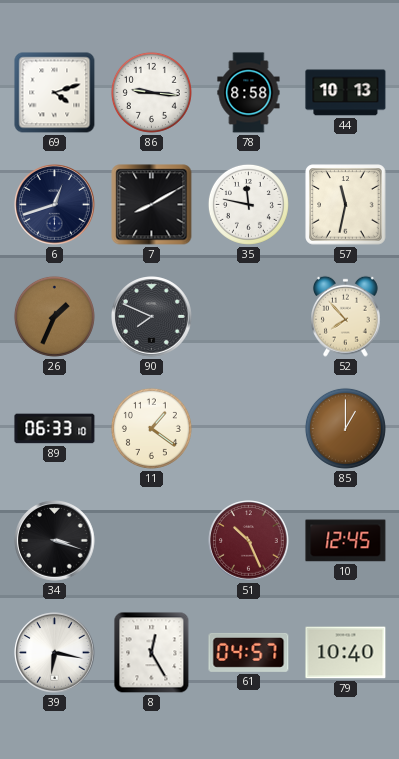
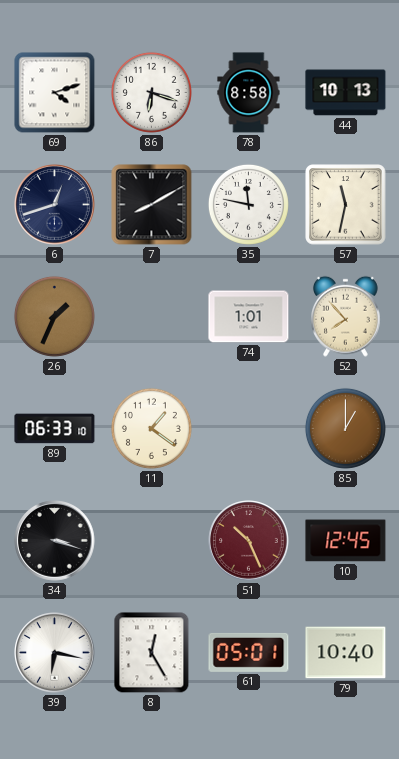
86: 9:16 -> 6:18
90: 7:49 -> none
74: none -> 1:01
61: 04:57 -> 05:01
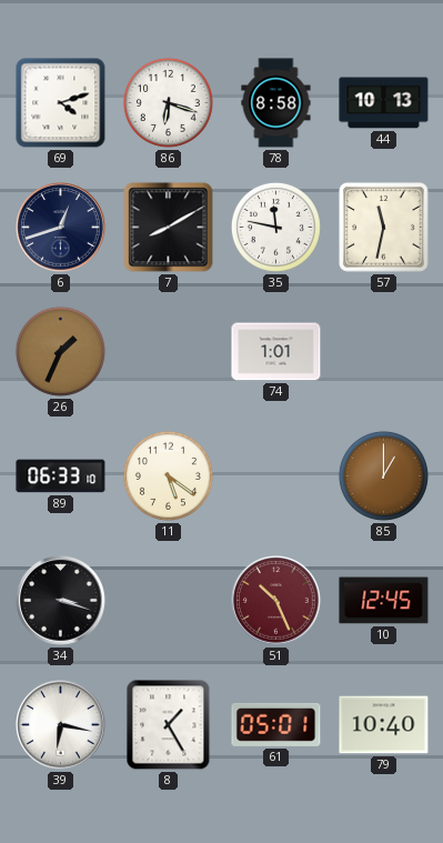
52: 7:53 -> none
11: 1:21 -> 5:21
8: 12:25 -> 1:25
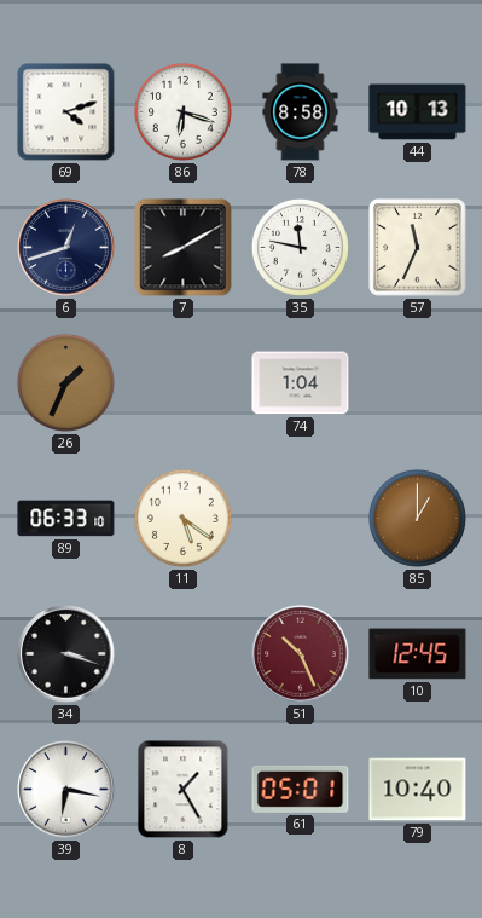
57: 11:32 -> 11:34
74: 1:01 -> 1:04
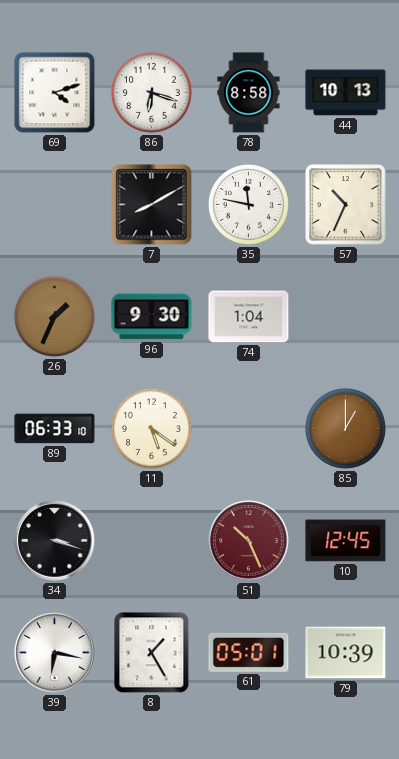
6: 12:42 -> none
57: 11:34 -> 10:34
96: none -> 9:30
79: 10:40 -> 10:39
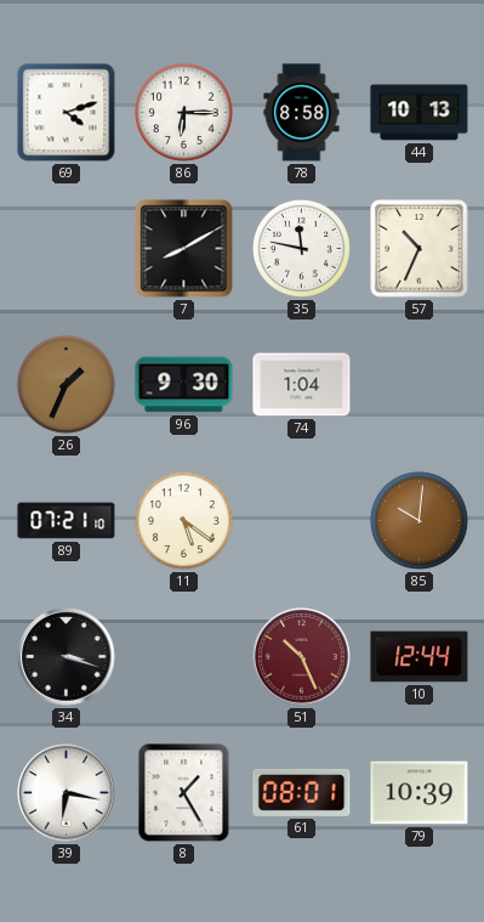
86: 6:18 -> 6:15
89: 06:33 -> 07:21
85: 1:00 -> 10:01
10: 12:45 -> 12:44
61: 05:01 -> 08:01
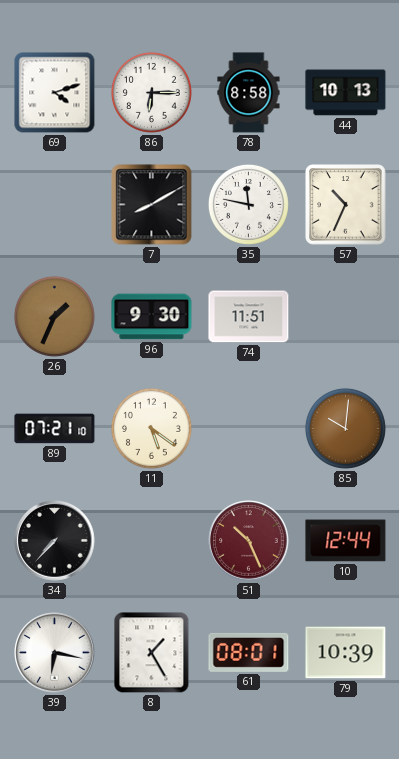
74: 1:04 -> 11:51
34: 3:18 -> 7:37
